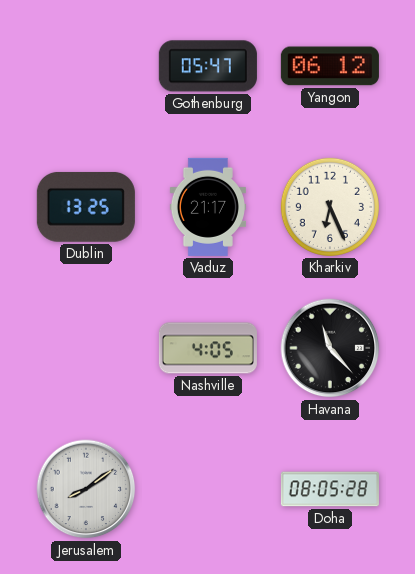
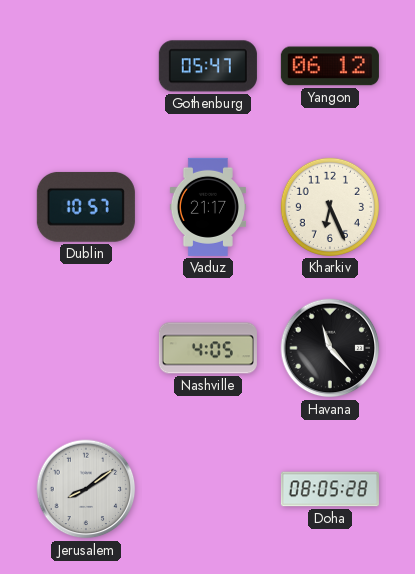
Dublin: 13:25 -> 10:57
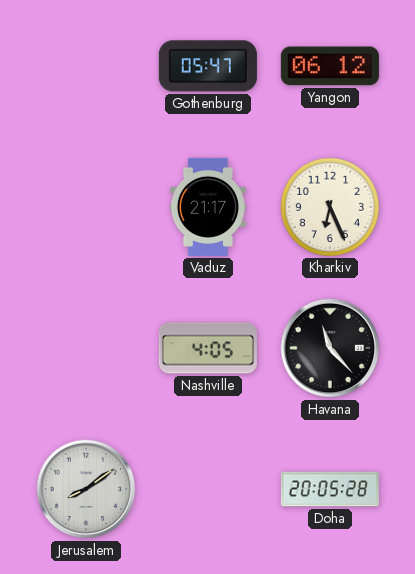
Dublin: 10:57 -> none
Doha: 08:05 -> 20:05
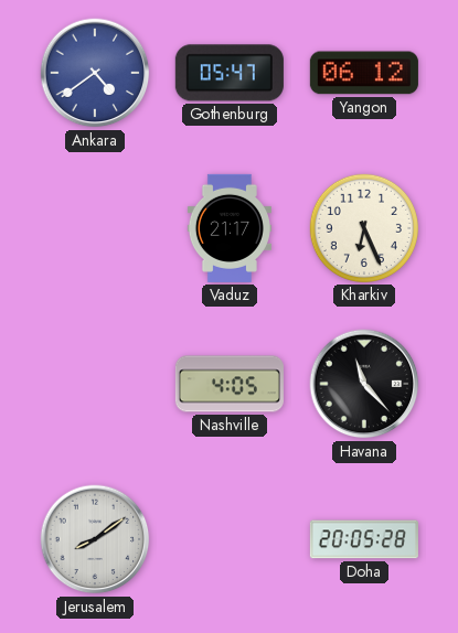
Ankara: none -> 4:39
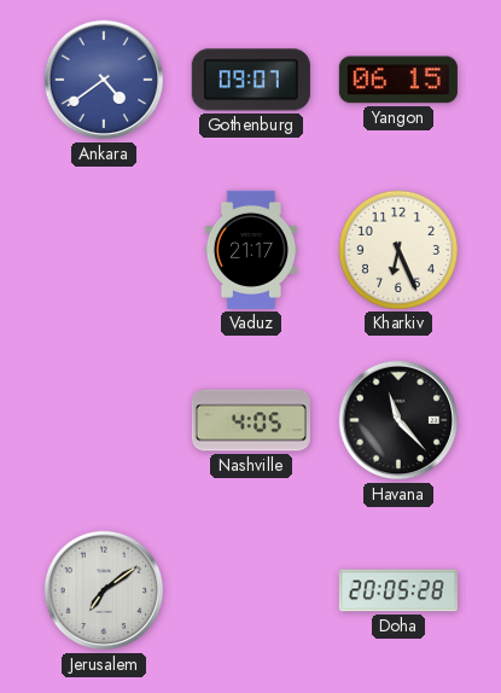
Gothenburg: 05:47 -> 09:07
Yangon: 06:12 -> 06:15
Jerusalem: 8:09 -> 7:09
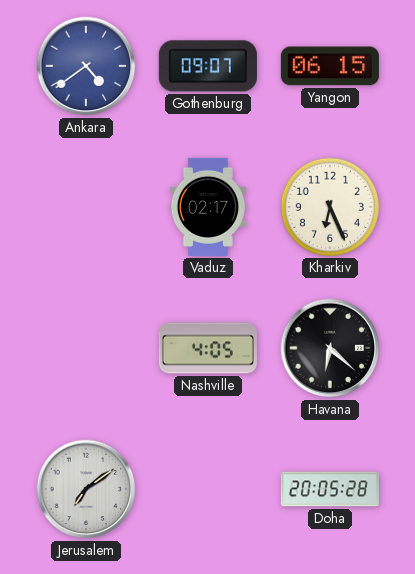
Vaduz: 21:17 -> 02:17
Havana: 11:23 -> 6:22
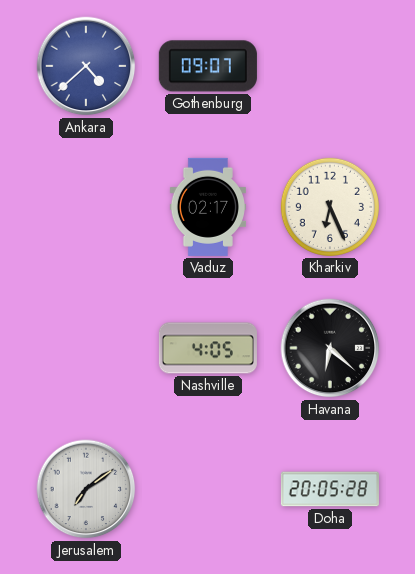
Ankara: 4:39 -> 4:38
Yangon: 06:15 -> none
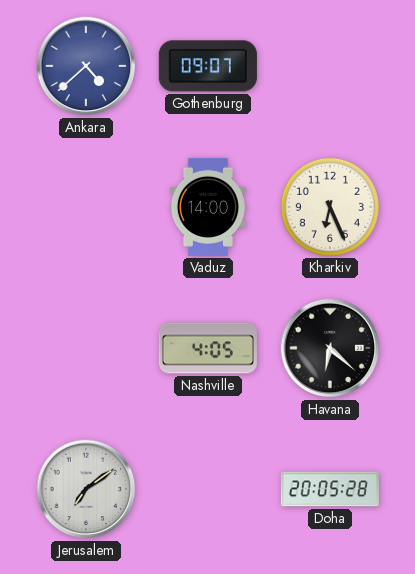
Vaduz: 02:17 -> 14:00
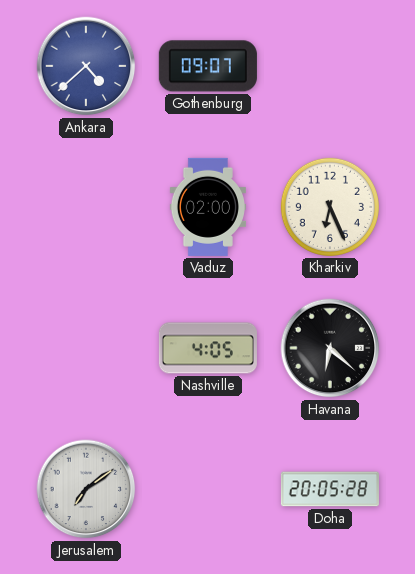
Vaduz: 14:00 -> 02:00
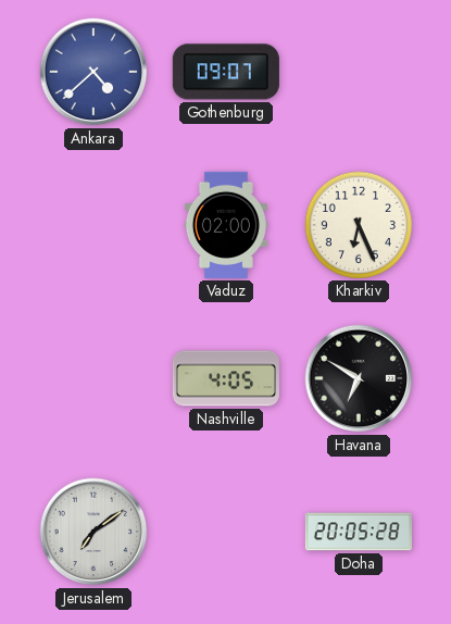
Havana: 6:22 -> 6:50
